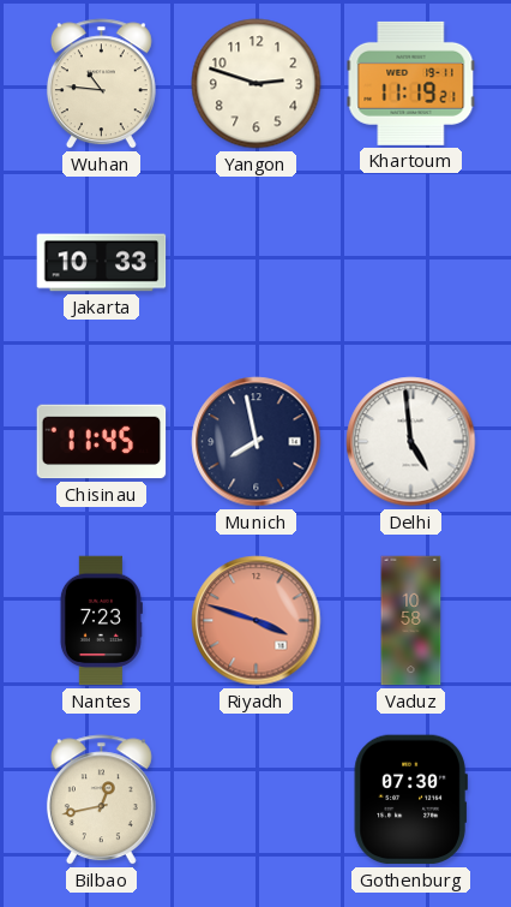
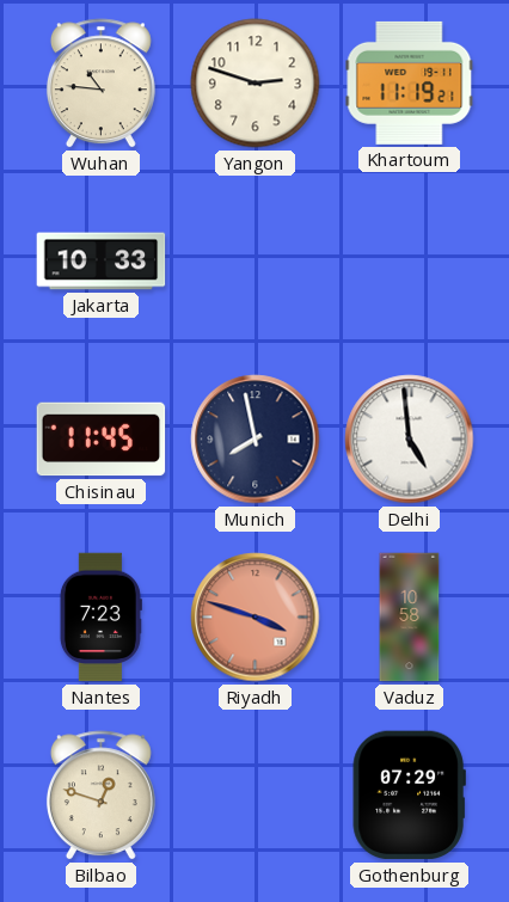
Bilbao: 12:43 -> 12:48
Gothenburg: 07:30 -> 07:29
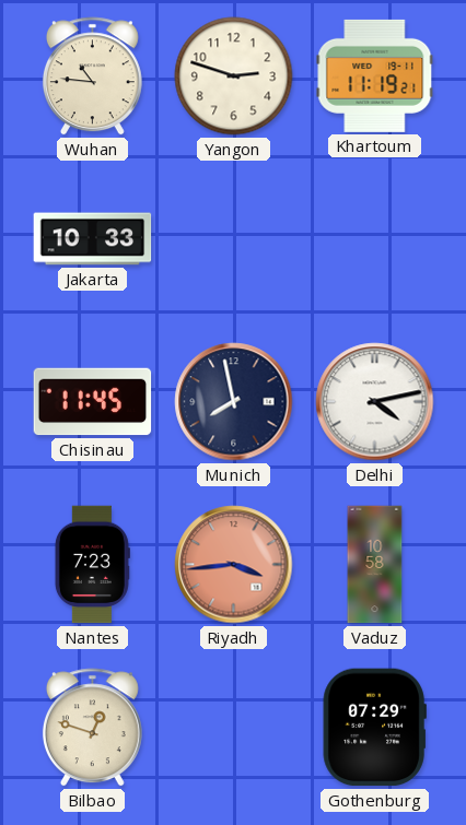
Delhi: 4:59 -> 4:13
Riyadh: 3:48 -> 3:44
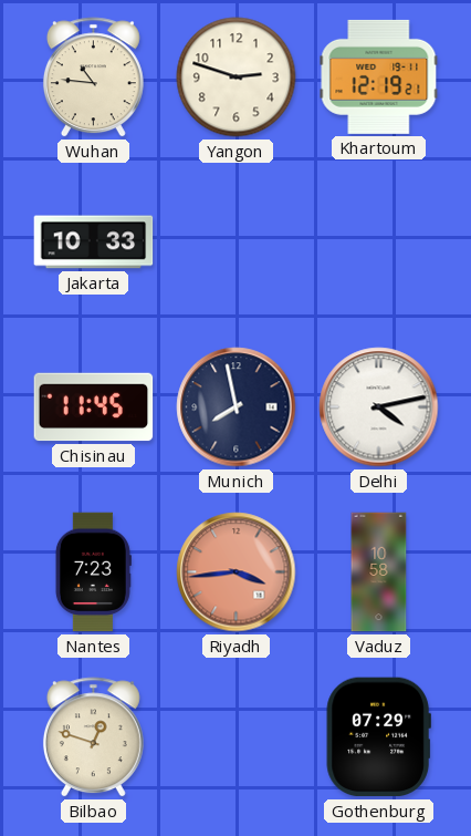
Khartoum: 11:19 -> 12:19
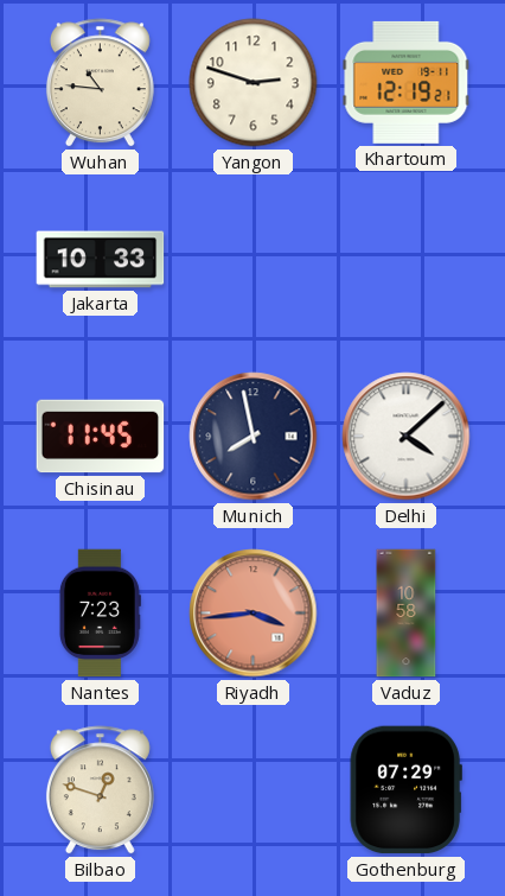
Delhi: 4:13 -> 4:08
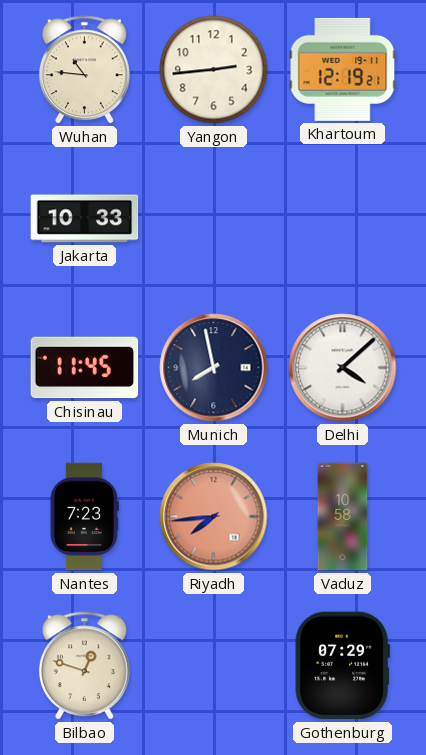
Yangon: 2:48 -> 2:44
Riyadh: 3:44 -> 7:44
